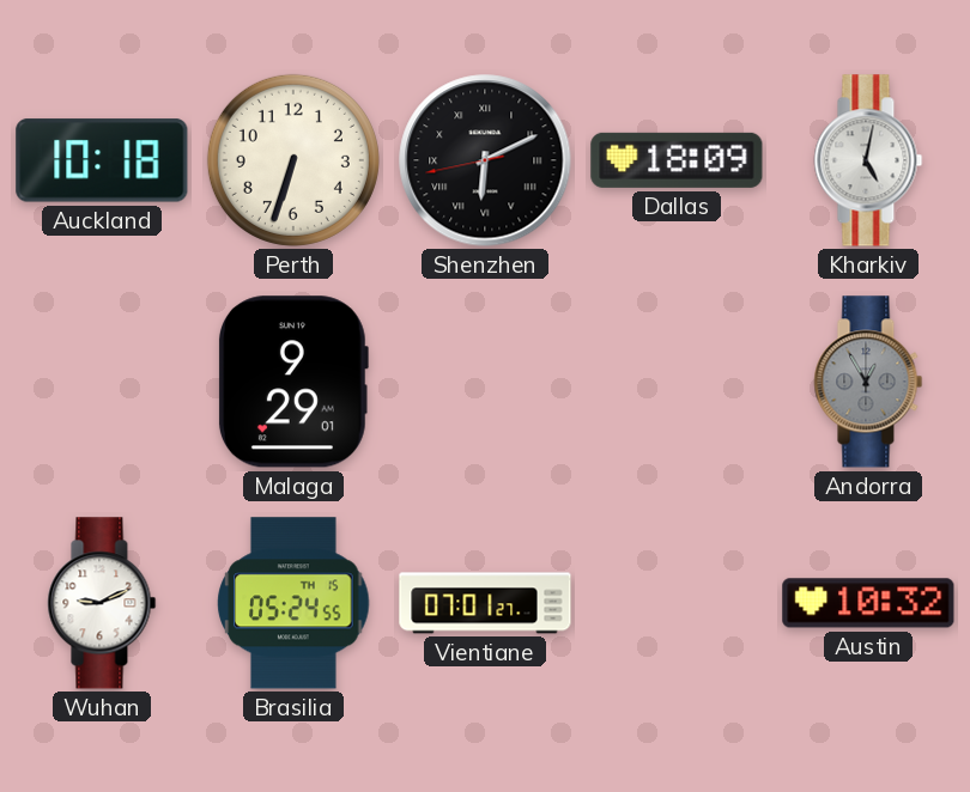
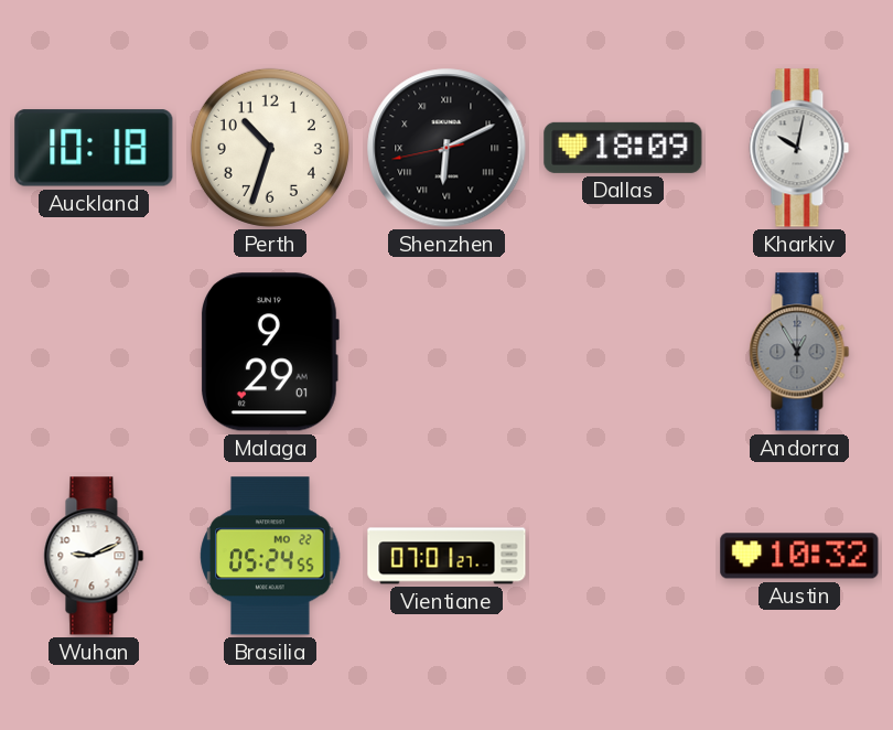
Perth: 6:33 -> 10:33
Kharkiv: 5:02 -> 10:02
Brasilia date: TH 15 -> MO 22
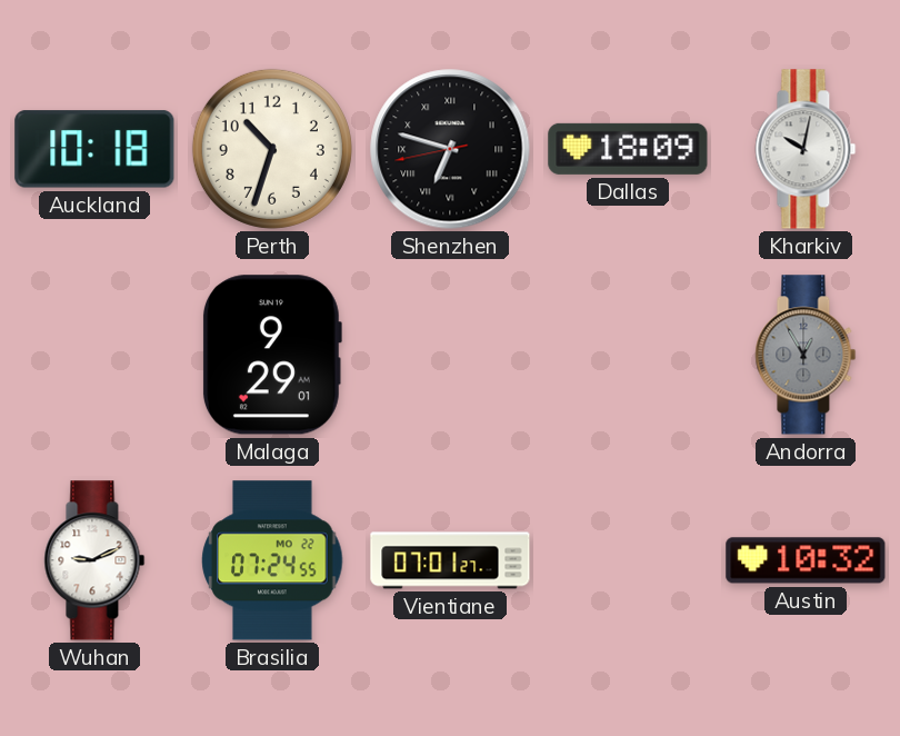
Shenzhen: 6:10 -> 6:47
Brasilia: 05:24 -> 07:24
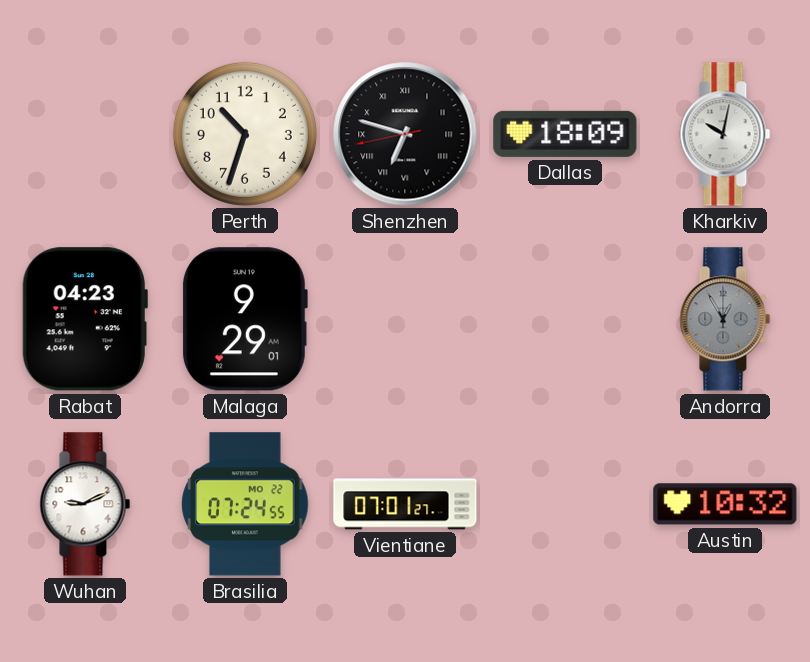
Auckland: 10:18 -> none
Rabat: none -> 04:23
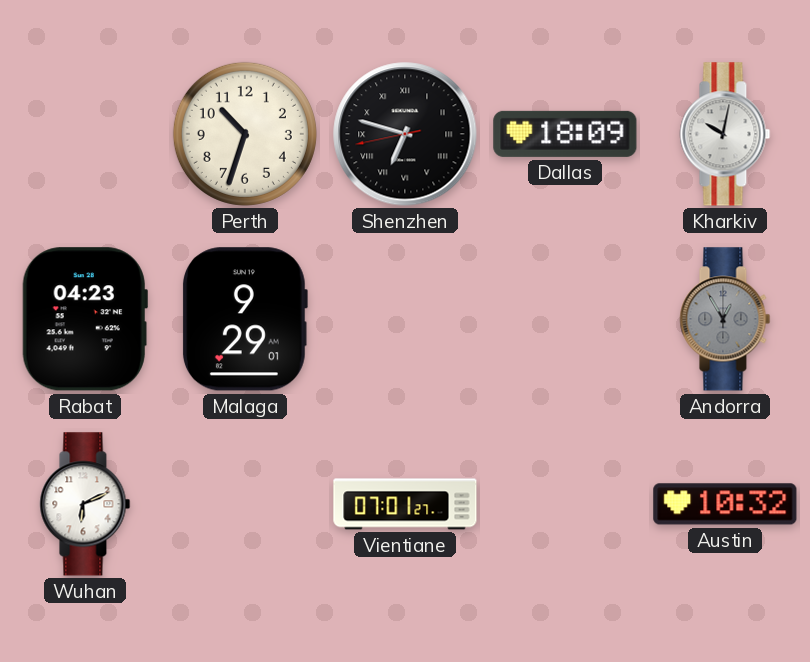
Wuhan: 9:11 -> 6:11
Brasilia: 07:24 -> none
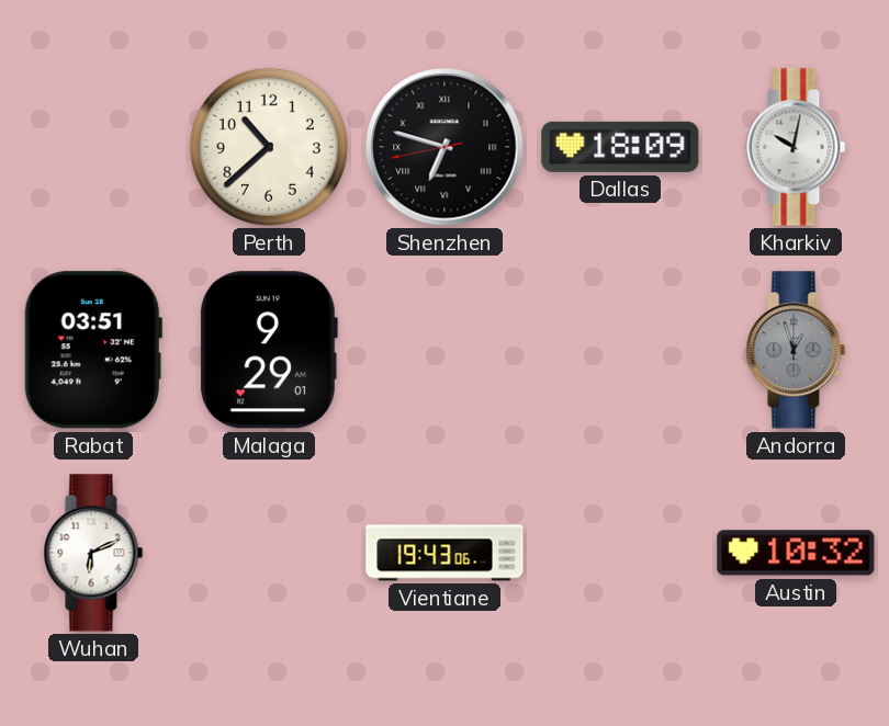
Perth: 10:33 -> 10:38
Rabat: 04:23 -> 03:51
Andorra: 12:55 -> 12:57
Vientiane: 07:01 -> 19:43
